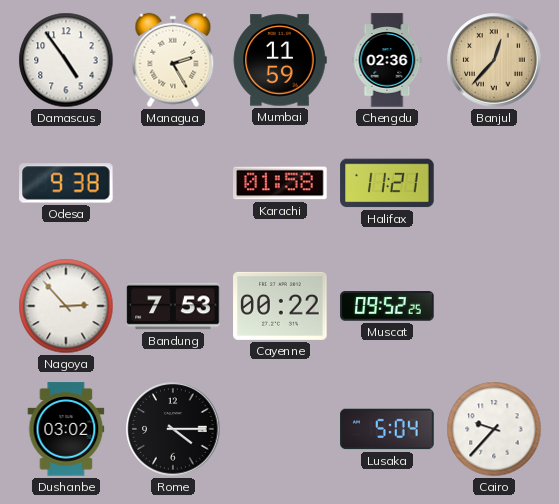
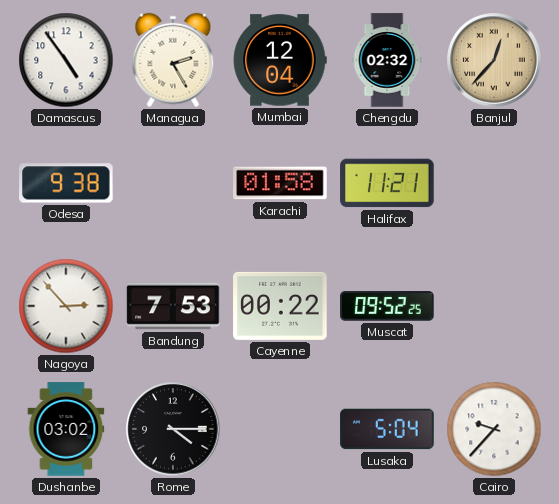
Mumbai: 11:59 -> 12:04
Chengdu: 02:36 -> 02:32
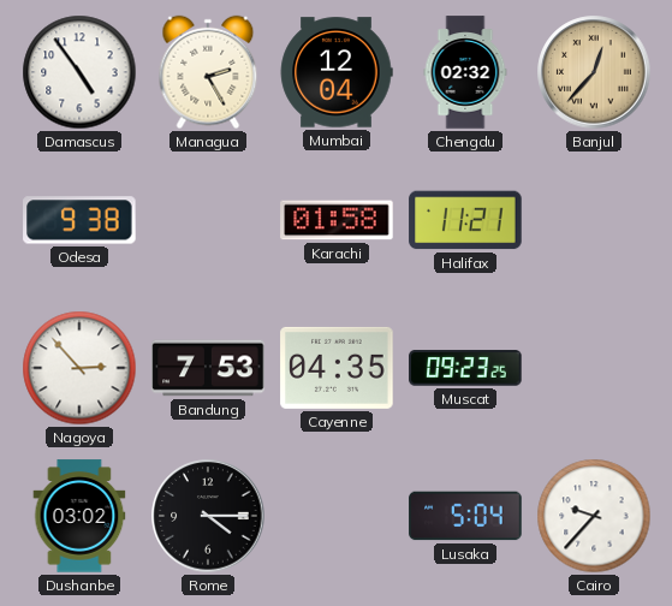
Cayenne: 00:22 -> 04:35
Muscat: 09:52 -> 09:23
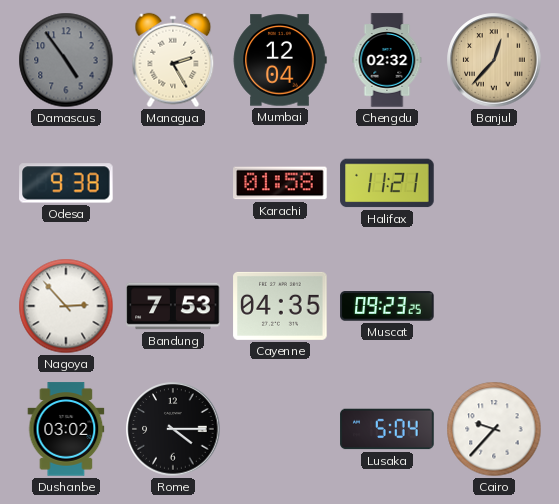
Damascus dial: white -> grey
